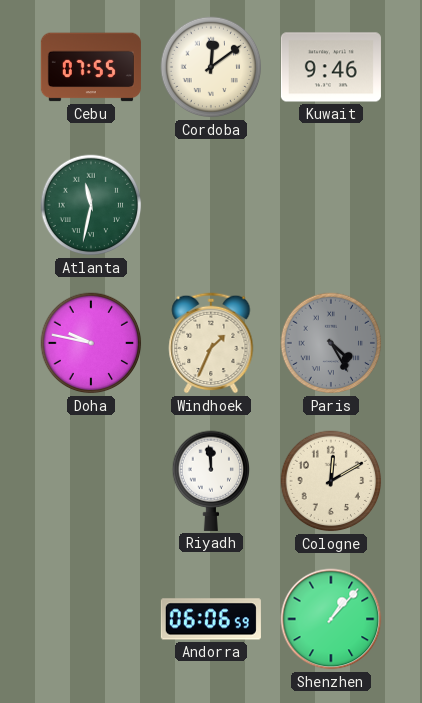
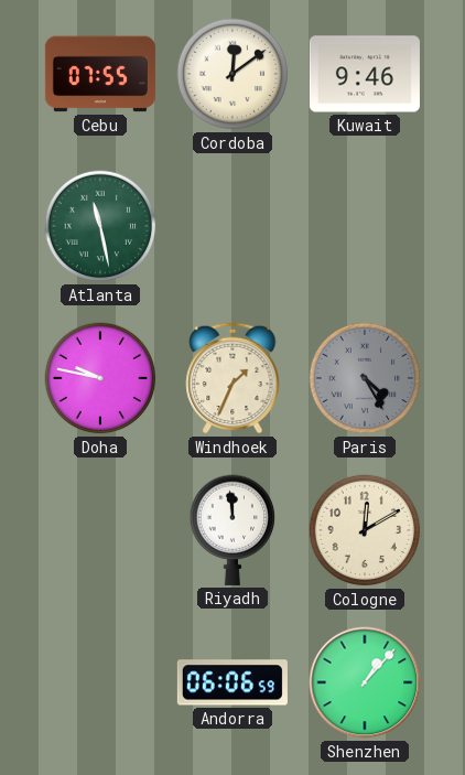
Atlanta: 11:32 -> 11:28
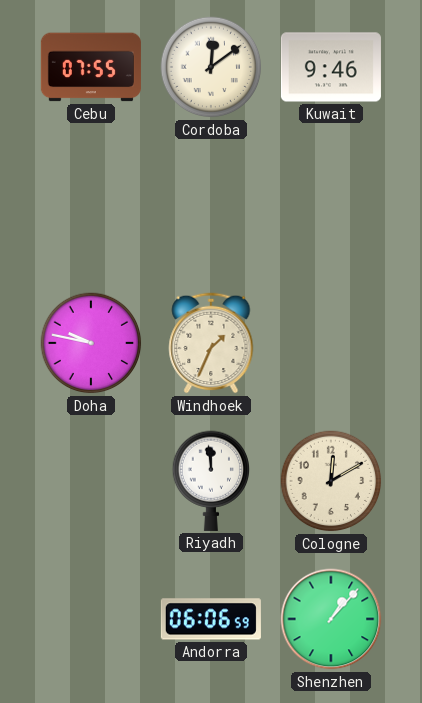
Atlanta: 11:28 -> none
Paris: 4:25 -> none
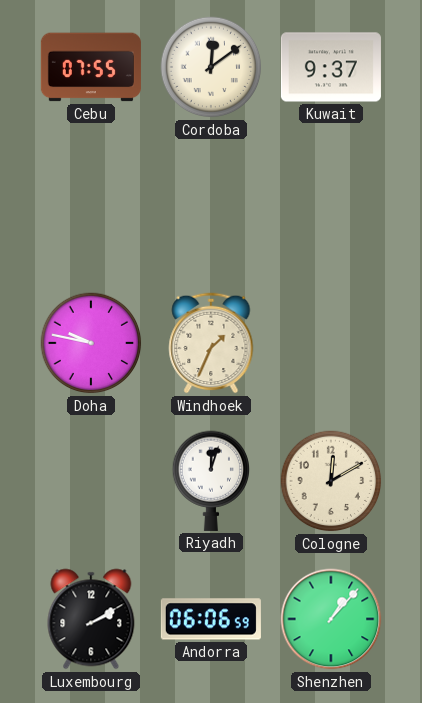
Kuwait: 9:46 -> 9:37
Riyadh: 11:59 -> 12:03
Luxembourg: none -> 2:10
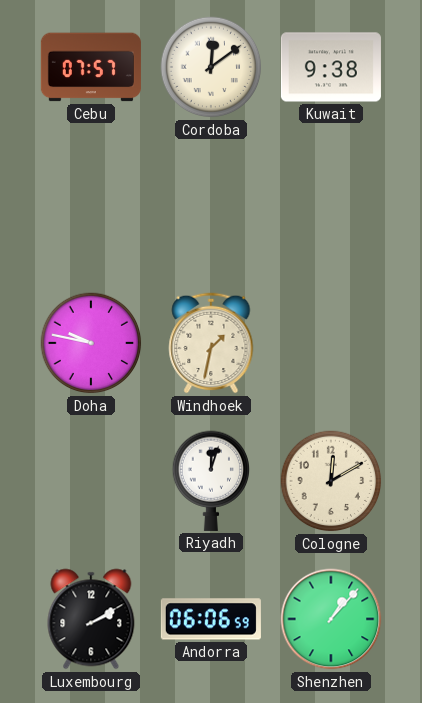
Cebu: 07:55 -> 07:57
Kuwait: 9:37 -> 9:38
Windhoek: 1:34 -> 1:32
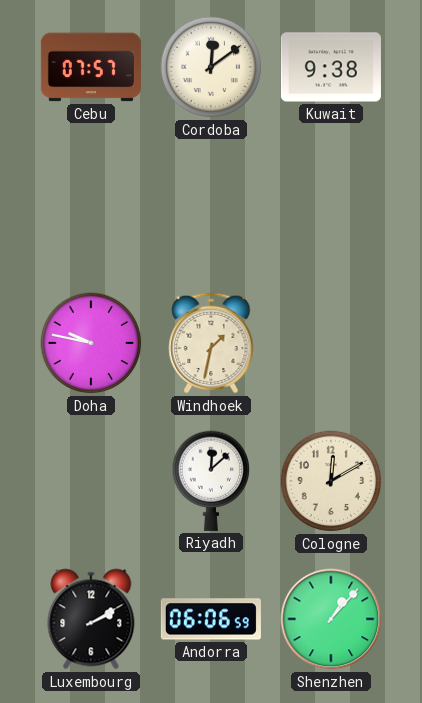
Riyadh: 12:03 -> 12:08
